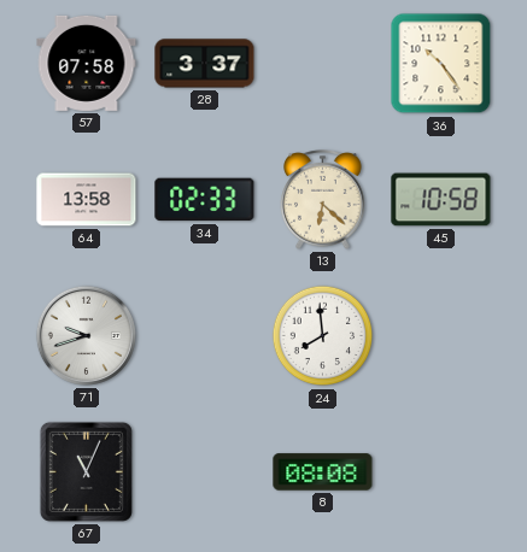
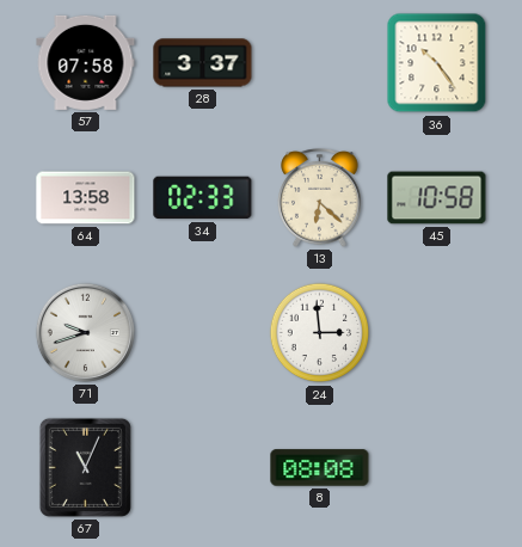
24: 7:59 -> 2:59
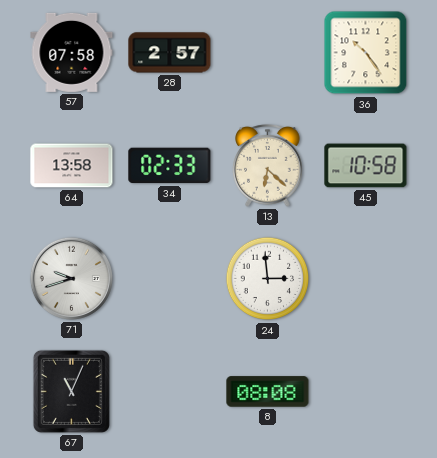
28: 3:37 -> 2:57
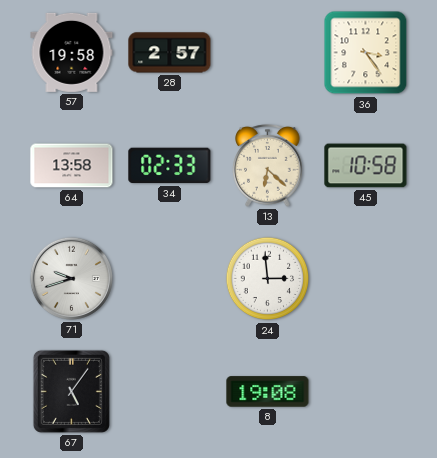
57: 07:58 -> 19:58
36: 10:24 -> 3:24
67: 11:04 -> 5:06
8: 08:08 -> 19:08
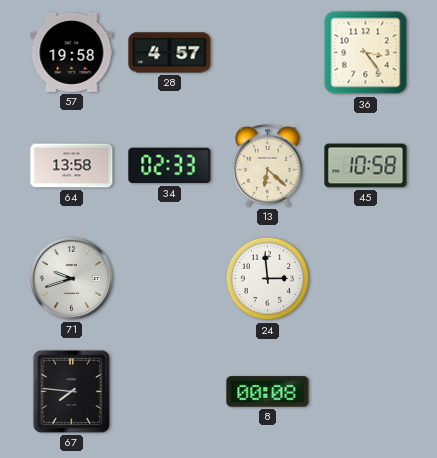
28: 2:57 -> 4:57
67: 5:06 -> 7:46
8: 19:08 -> 00:08
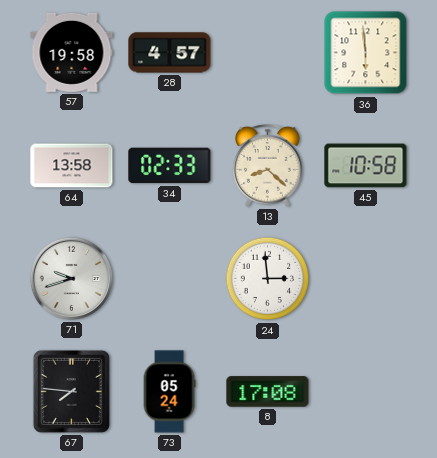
36: 3:24 -> 5:59
13: 6:22 -> 8:22
73: none -> 05:24
8: 00:08 -> 17:08
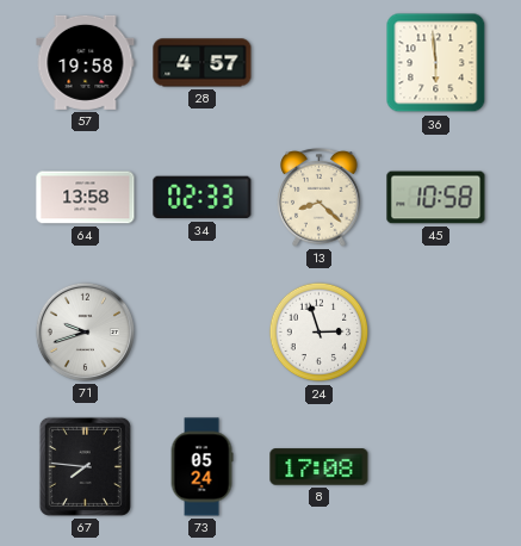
24: 2:59 -> 2:57
